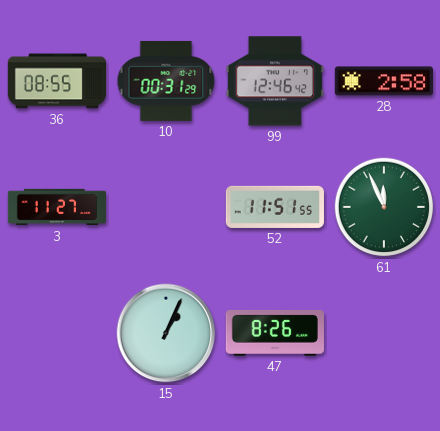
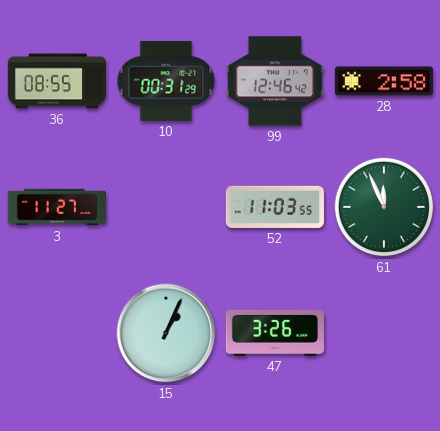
52: 11:51 -> 11:03
47: 8:26 -> 3:26
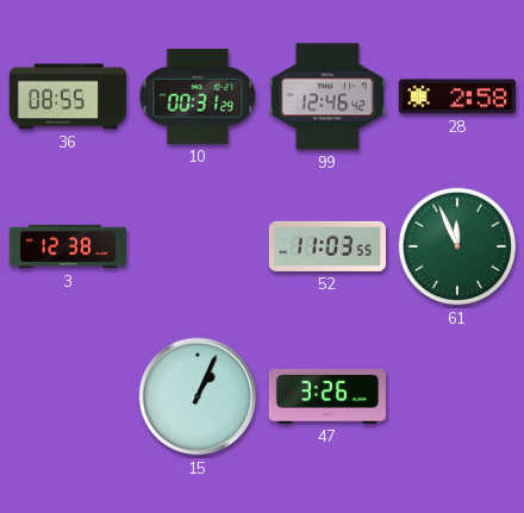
3: 11:27 -> 12:38
